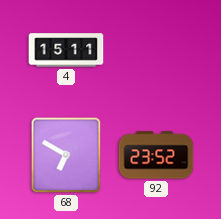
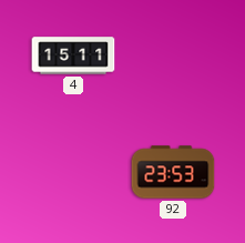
68: 6:50 -> none
92: 23:52 -> 23:53
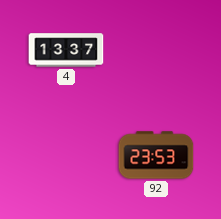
4: 15:11 -> 13:37
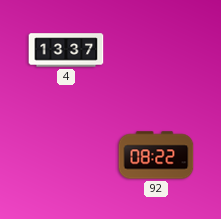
92: 23:53 -> 08:22
